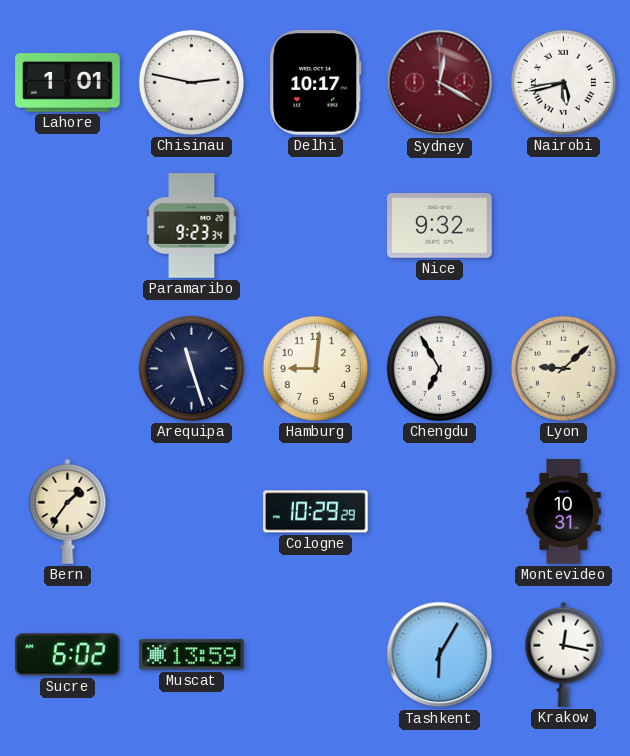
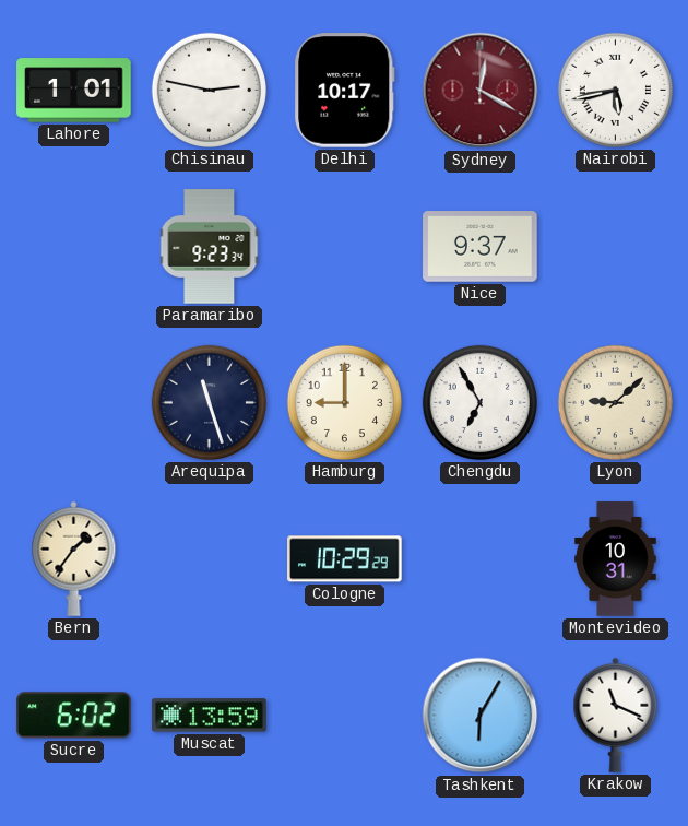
Nice: 9:32 -> 9:37
Hamburg: 9:01 -> 9:00
Krakow: 12:17 -> 11:19
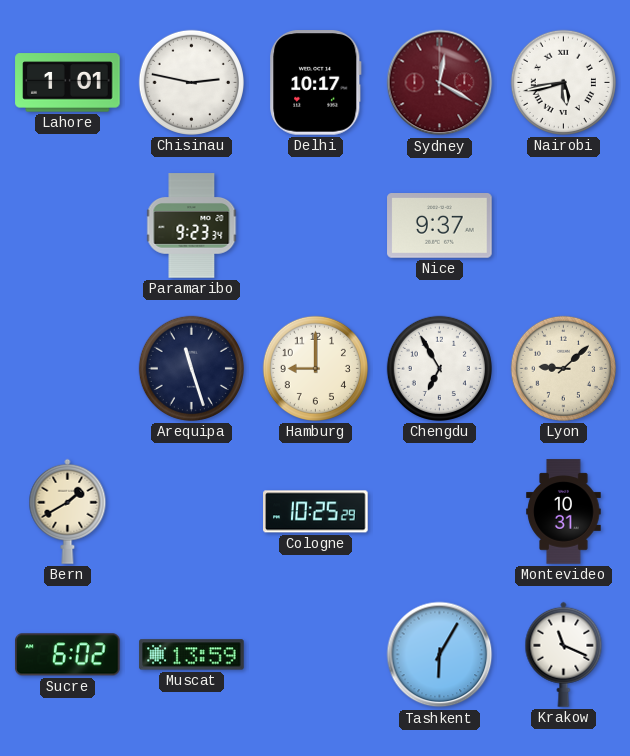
Bern: 1:36 -> 1:40
Cologne: 10:29 -> 10:25
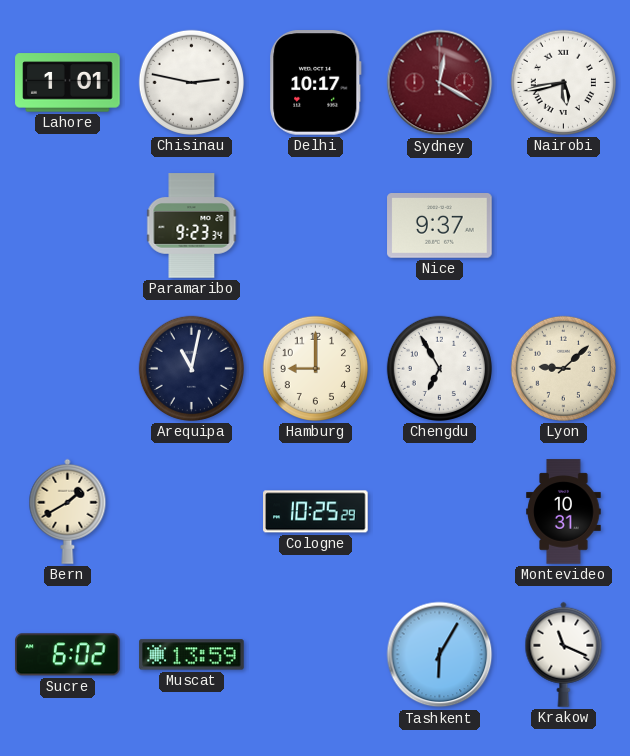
Arequipa: 11:27 -> 11:02
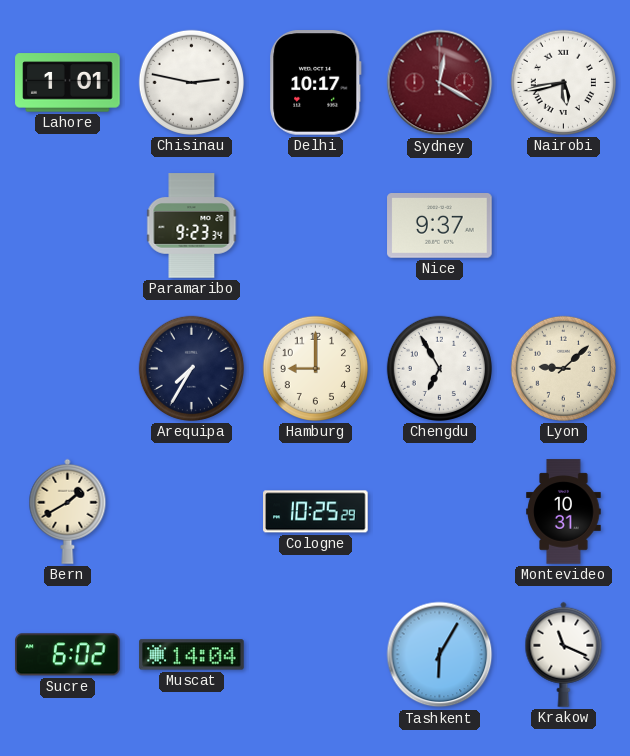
Arequipa: 11:02 -> 7:35
Muscat: 13:59 -> 14:04
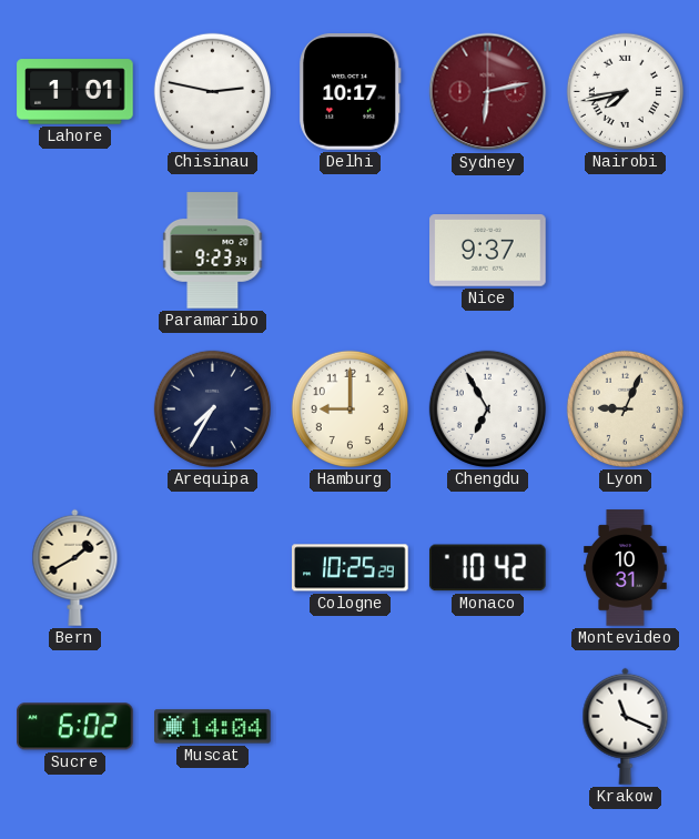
Sydney: 12:20 -> 6:13
Nairobi: 5:43 -> 7:43
Lyon: 9:08 -> 9:04
Monaco: none -> 10:42
Tashkent: 6:05 -> none
